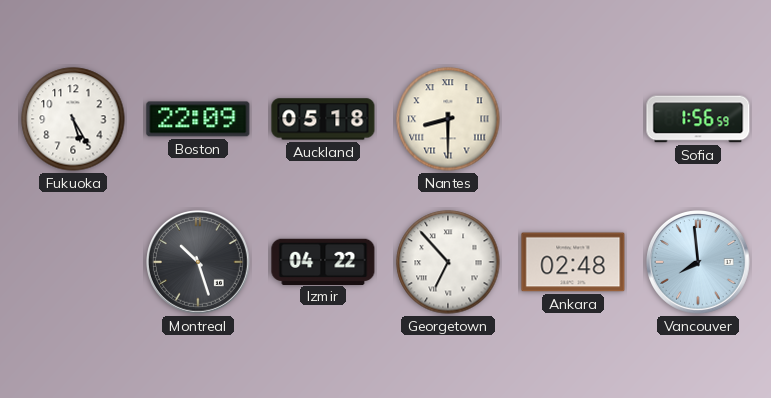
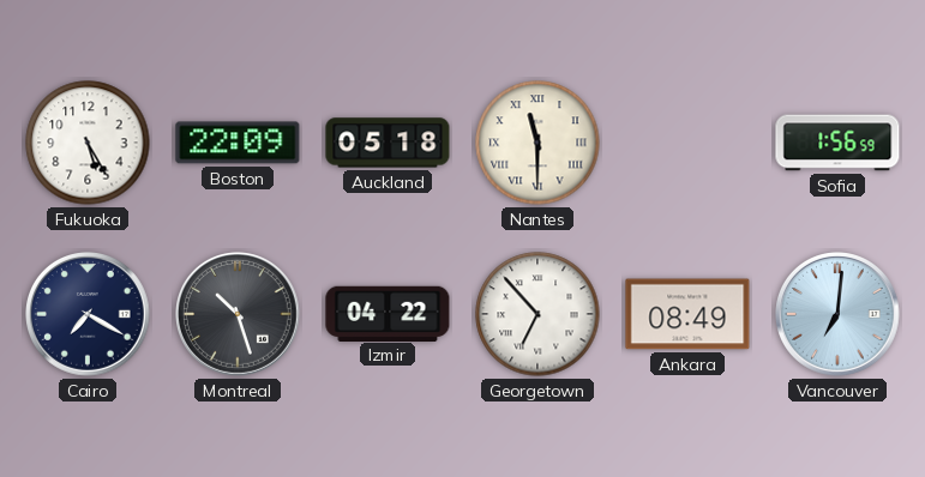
Nantes: 8:30 -> 11:30
Cairo: none -> 7:20
Ankara: 02:48 -> 08:49
Vancouver: 7:59 -> 7:01
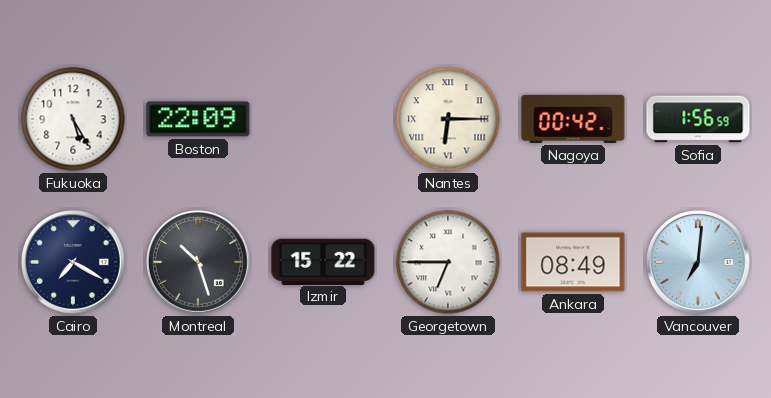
Auckland: 05:18 -> none
Nantes: 11:30 -> 6:15
Nagoya: none -> 00:42
Izmir: 04:22 -> 15:22
Georgetown: 6:53 -> 6:45
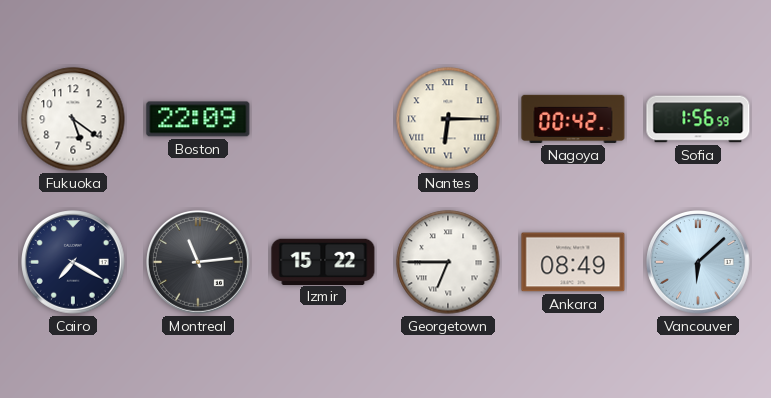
Fukuoka: 5:25 -> 5:21
Montreal: 10:27 -> 11:14
Vancouver: 7:01 -> 6:08
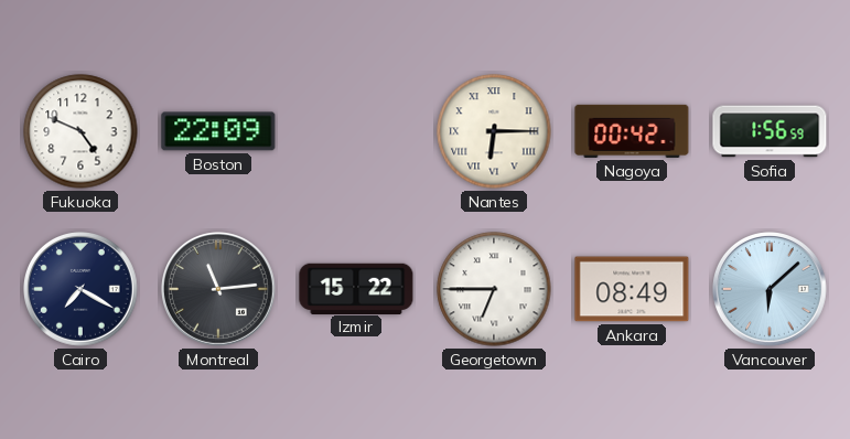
Fukuoka: 5:21 -> 4:49
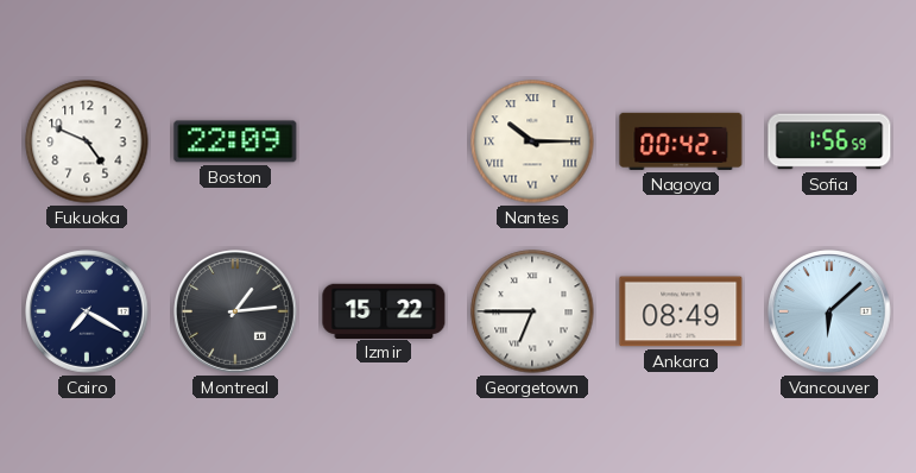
Nantes: 6:15 -> 10:15
Montreal: 11:14 -> 1:14
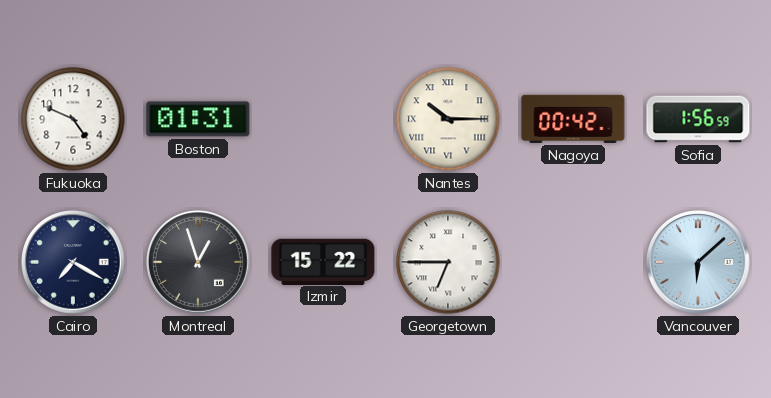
Boston: 22:09 -> 01:31
Montreal: 1:14 -> 12:57
Ankara: 08:49 -> none
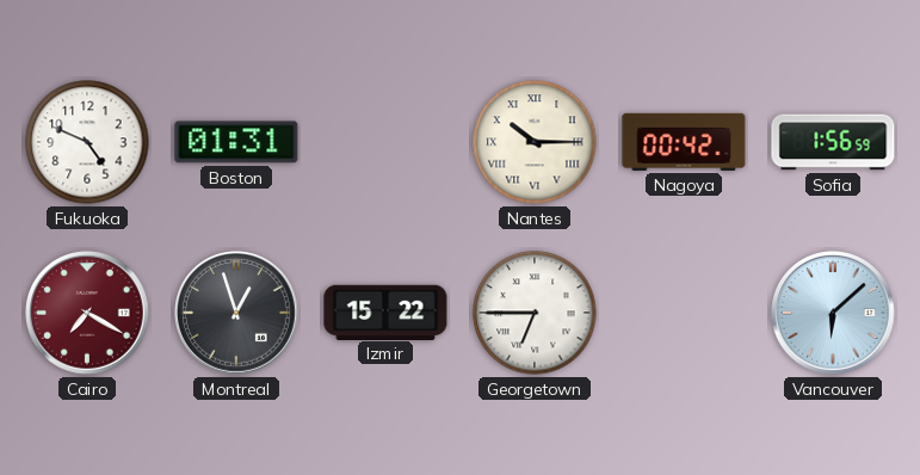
Cairo dial: navy -> burgundy
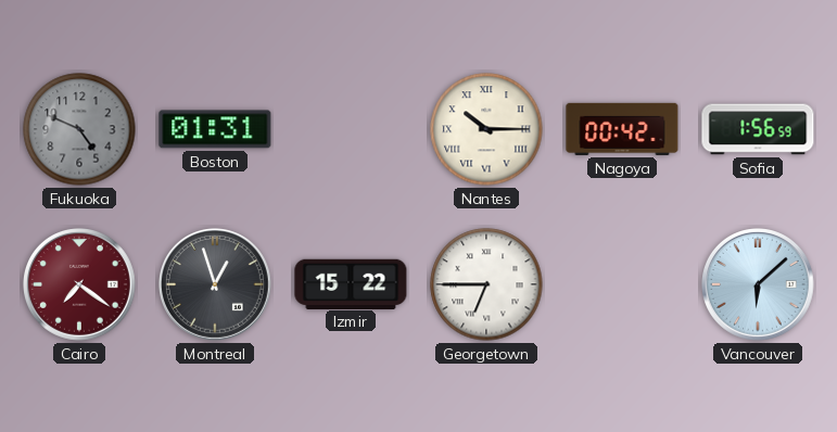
Fukuoka dial: white -> grey
Cairo: 7:20 -> 7:21
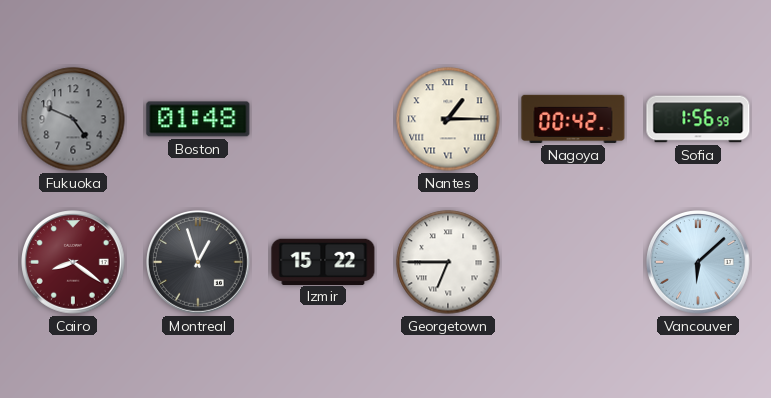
Boston: 01:31 -> 01:48
Nantes: 10:15 -> 1:15
Cairo: 7:21 -> 8:21
